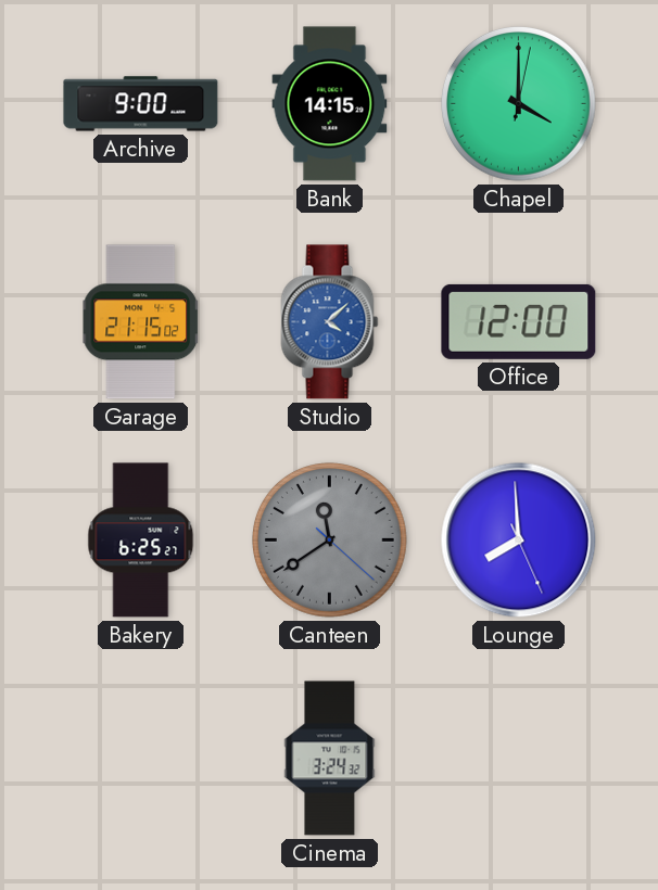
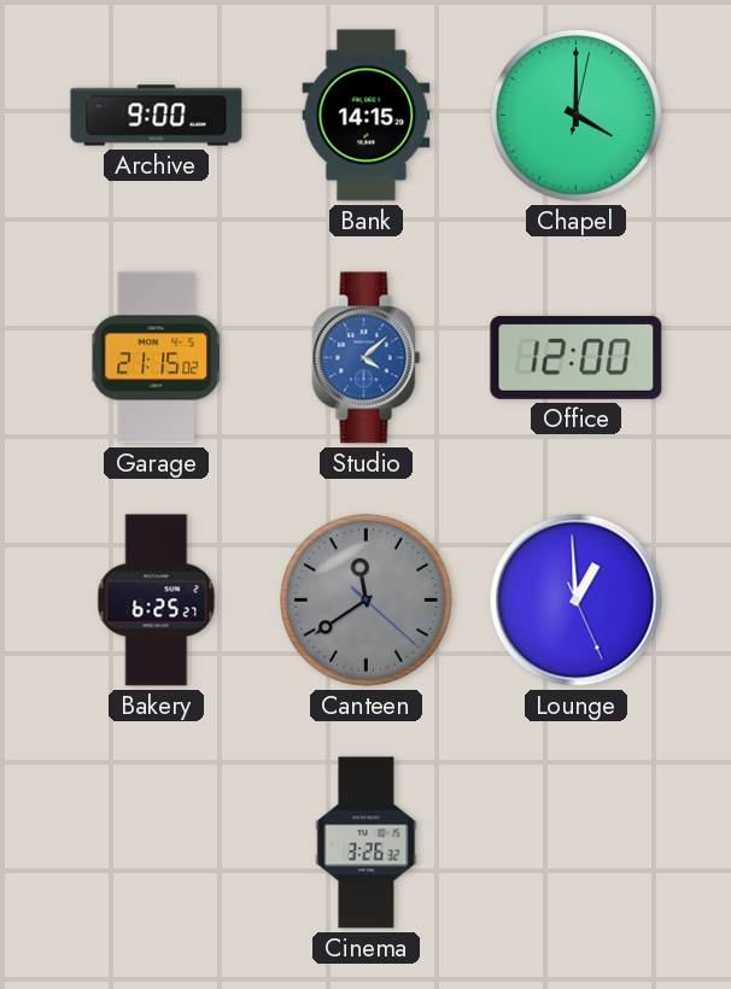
Lounge: 7:59 -> 12:59
Cinema: 3:24 -> 3:26
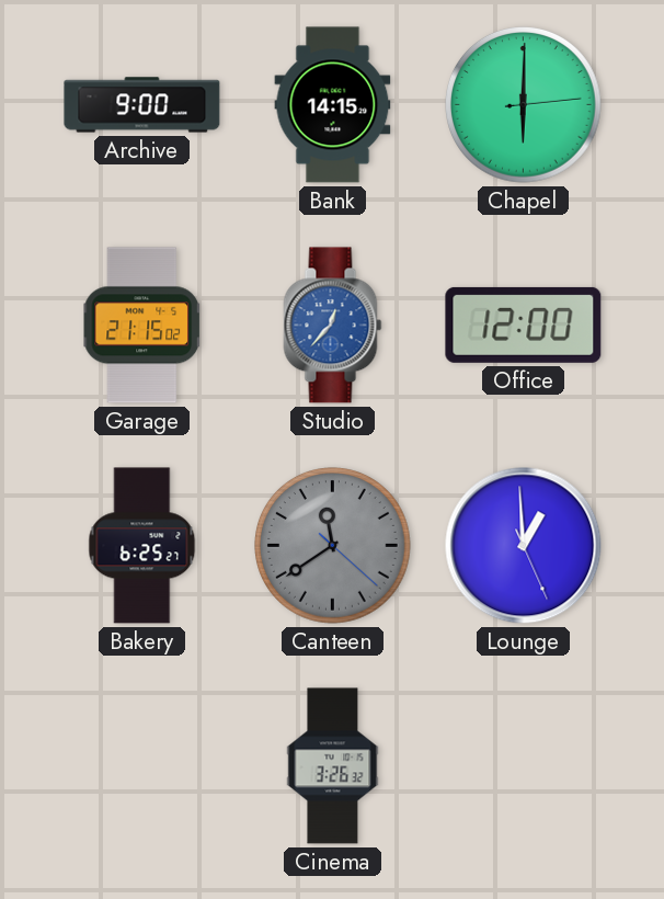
Chapel: 4:00 -> 6:00
Studio: 4:08 -> 12:37
